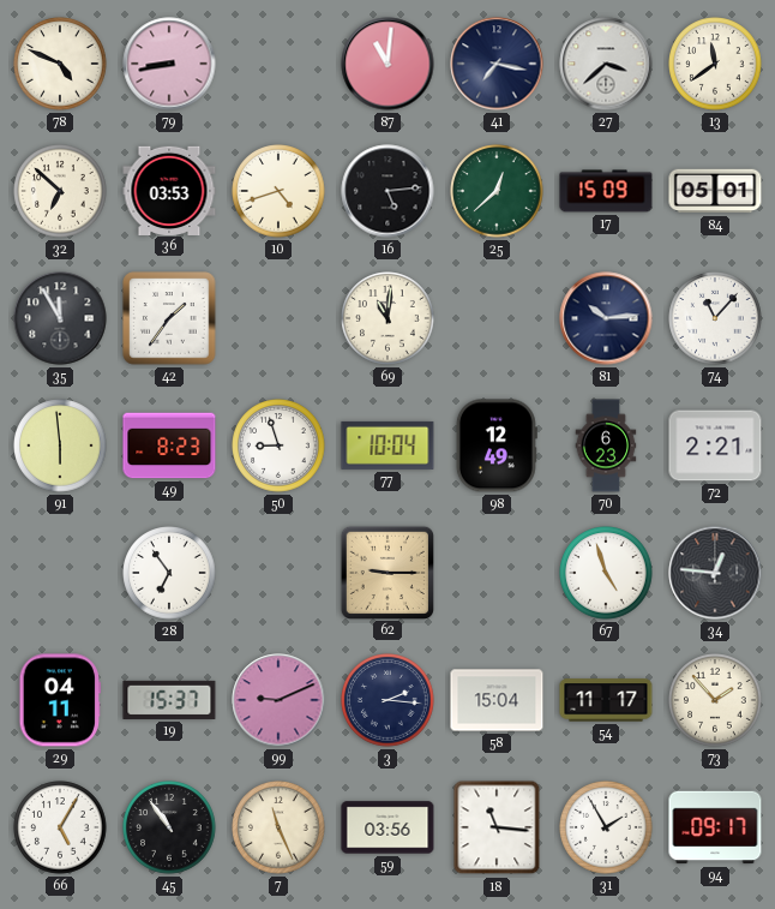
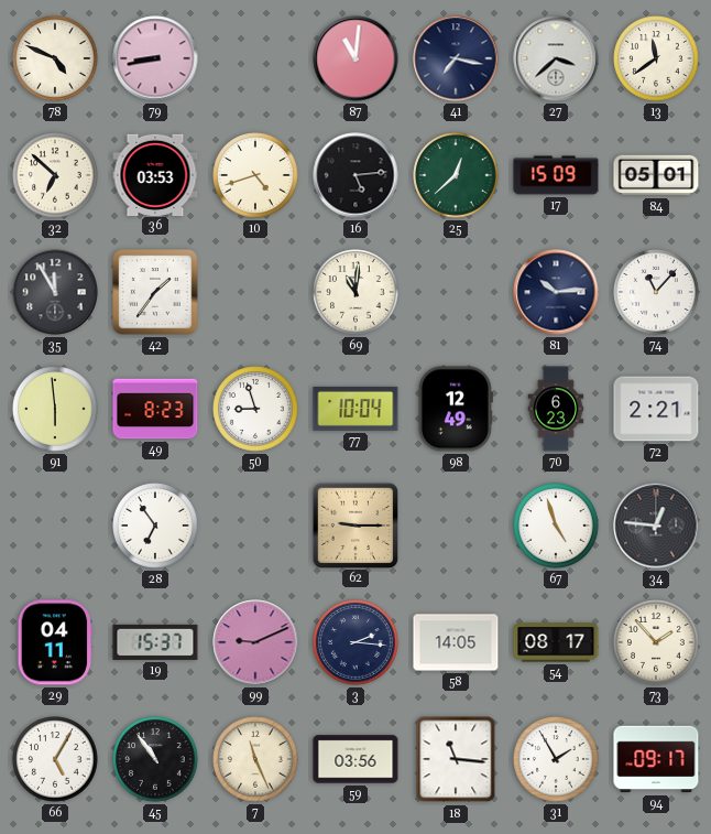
58: 15:04 -> 14:05
54: 11:17 -> 08:17
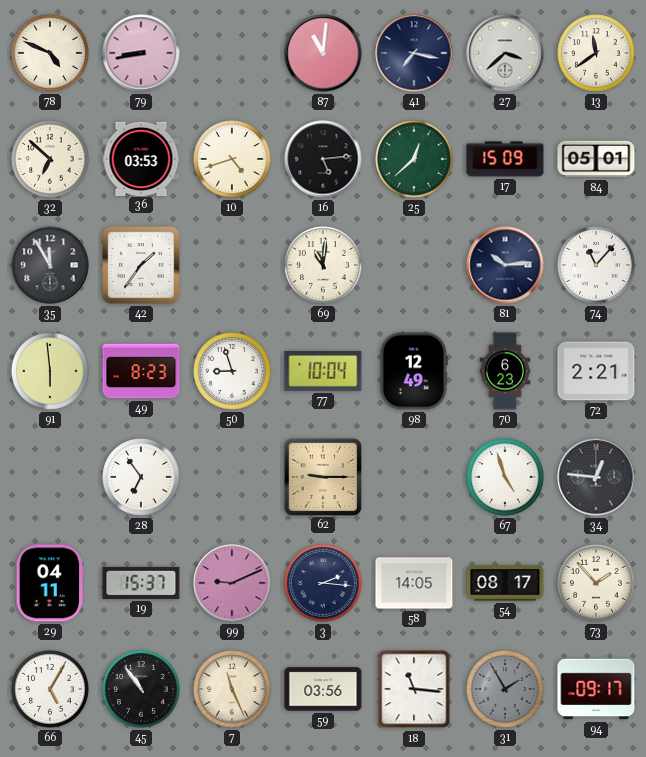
31 dial: white -> grey
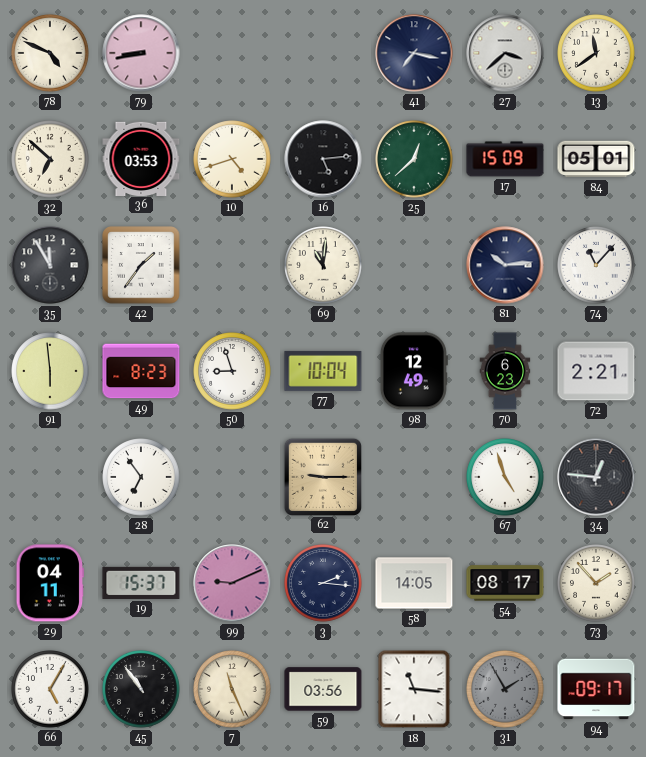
87: 11:01 -> none
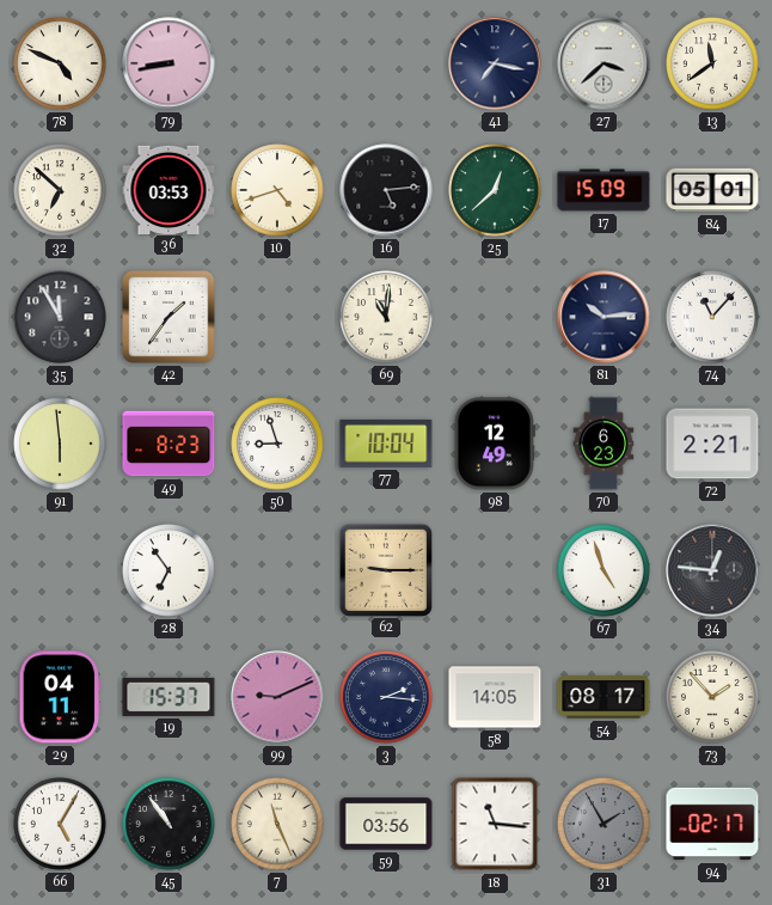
94: 09:17 -> 02:17
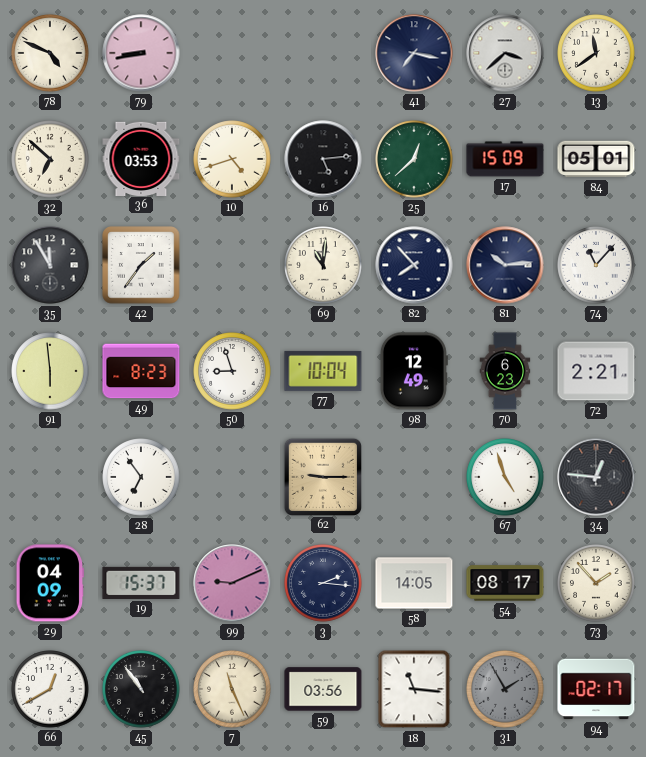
82: none -> 7:53
29: 04:11 -> 04:09
66: 5:05 -> 12:40
